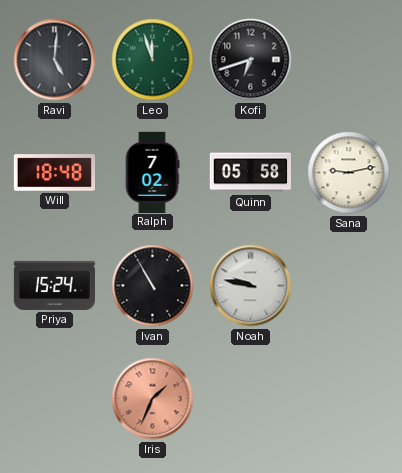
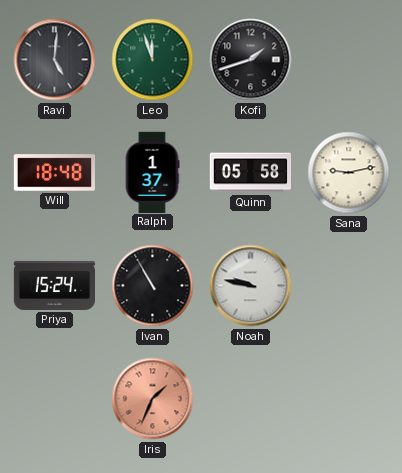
Kofi: 6:42 -> 1:42
Ralph: 7:02 -> 1:37
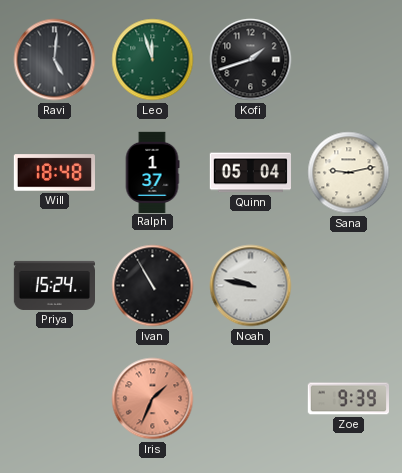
Quinn: 05:58 -> 05:04
Zoe: none -> 9:39
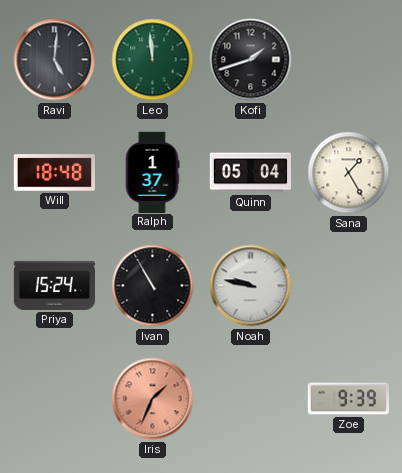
Leo: 11:57 -> 11:59
Sana: 9:13 -> 1:25
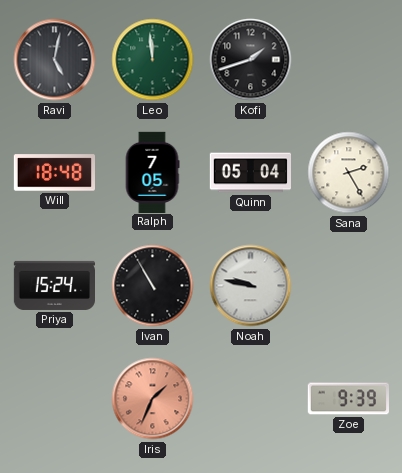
Ravi: 5:01 -> 5:02
Ralph: 1:37 -> 7:05
Sana: 1:25 -> 2:25
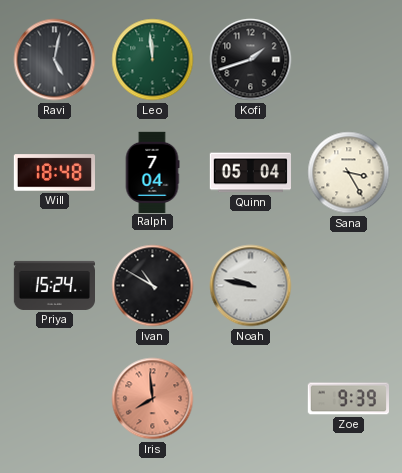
Ralph: 7:05 -> 7:04
Sana: 2:25 -> 3:25
Ivan: 10:55 -> 10:50
Iris: 1:34 -> 7:59
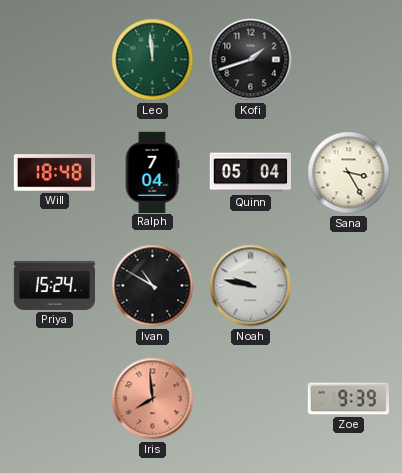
Ravi: 5:02 -> none
